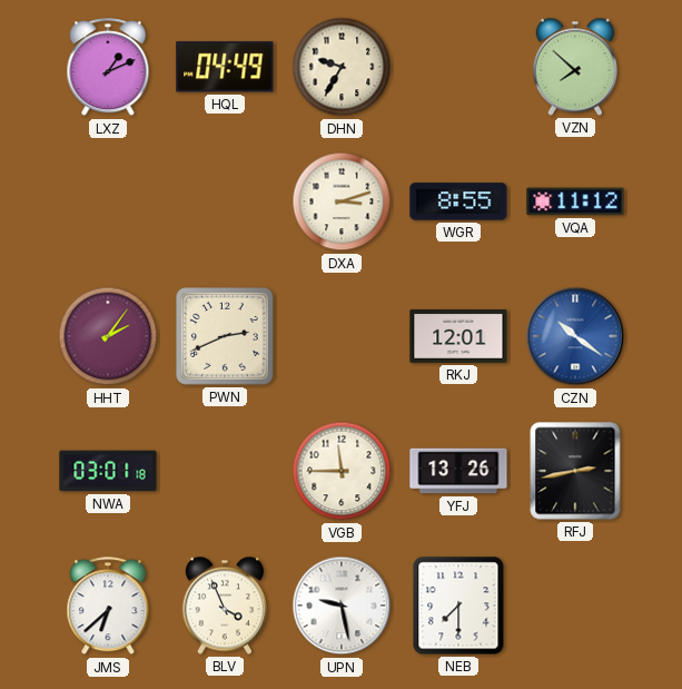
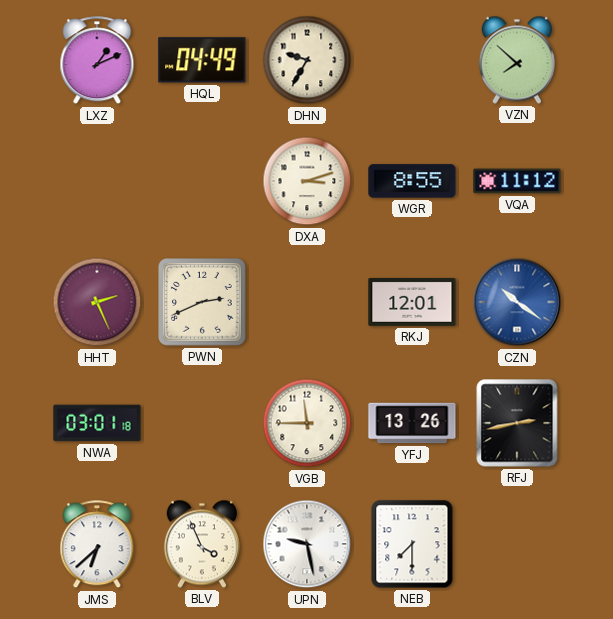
HHT: 2:06 -> 2:26
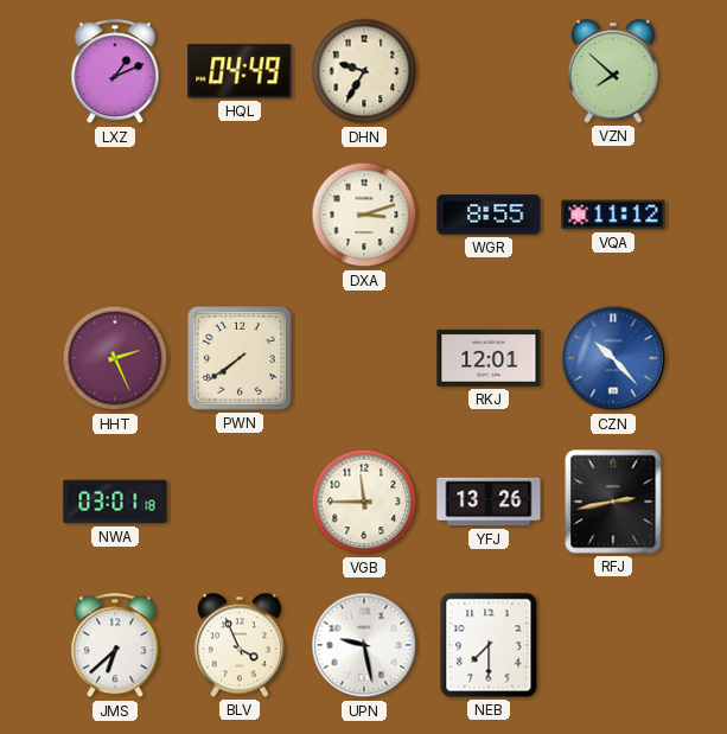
PWN: 2:41 -> 7:39
CZN: 10:21 -> 10:23
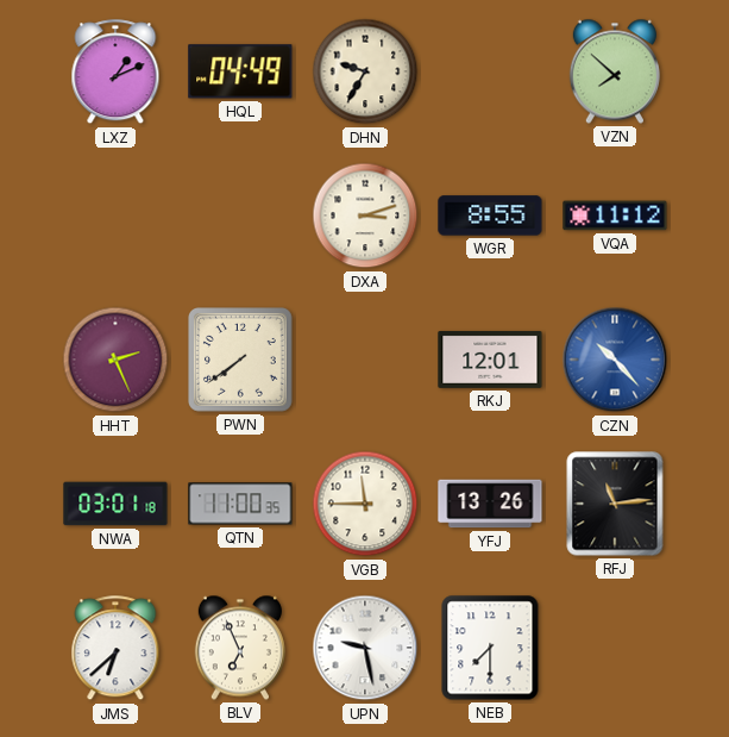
QTN: none -> 11:00
RFJ: 2:43 -> 11:14
BLV: 3:56 -> 6:56
